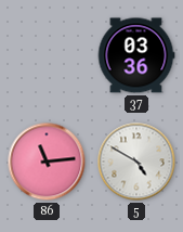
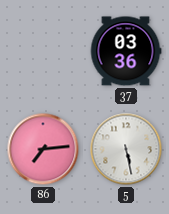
86: 11:14 -> 7:14
5: 4:50 -> 5:28
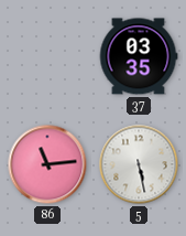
37: 03:36 -> 03:35
86: 7:14 -> 11:14
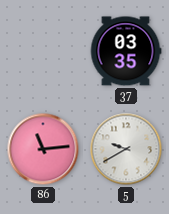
5: 5:28 -> 9:40
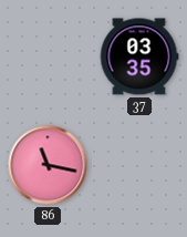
86: 11:14 -> 11:17
5: 9:40 -> none
